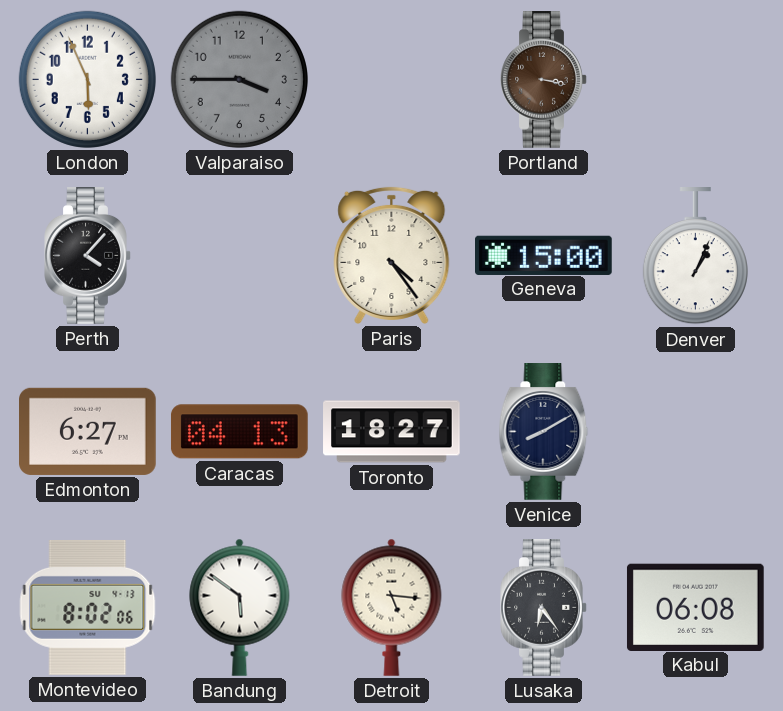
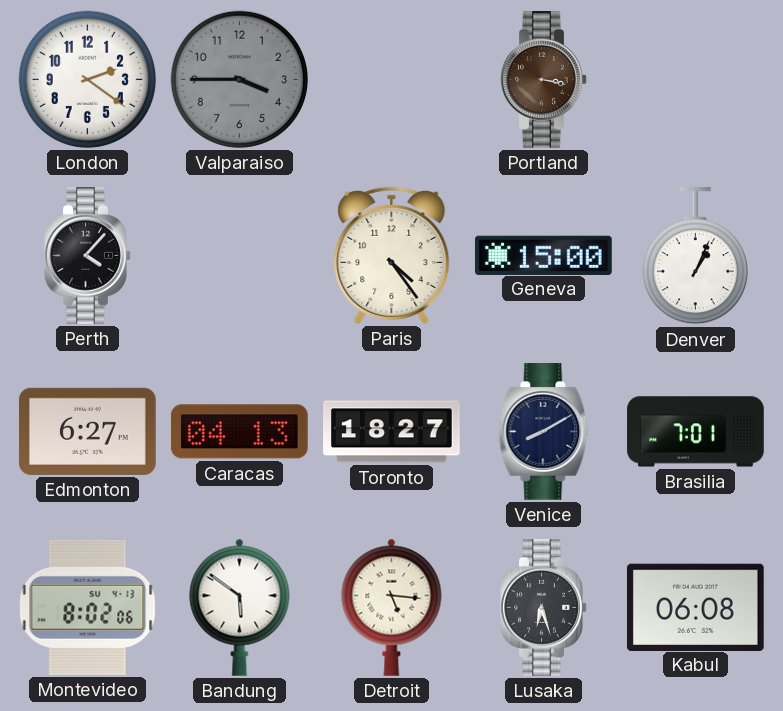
London: 5:56 -> 2:21
Brasilia: none -> 7:01
Lusaka: 6:24 -> 6:27
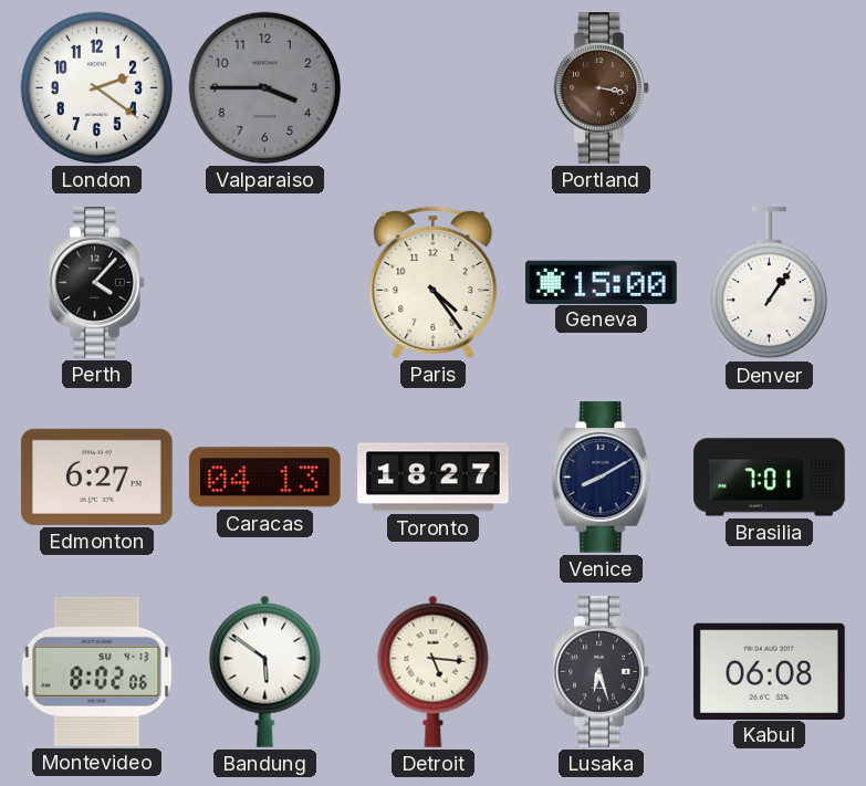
Denver: 1:04 -> 1:06
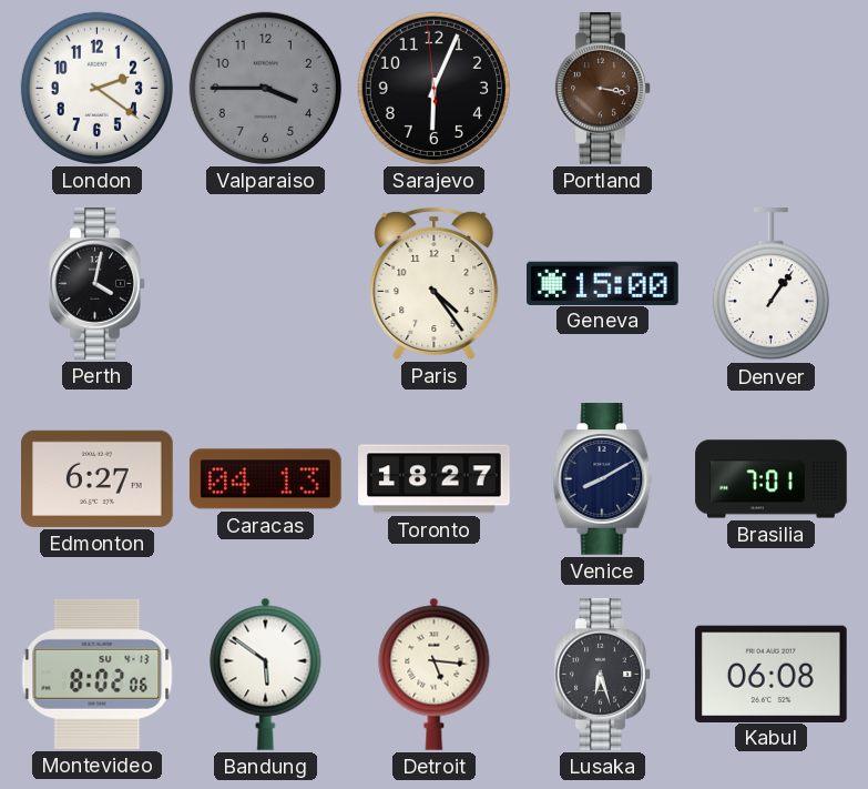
Sarajevo: none -> 6:03
Perth: 4:07 -> 4:02
